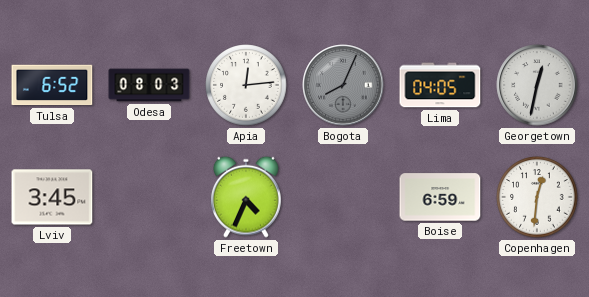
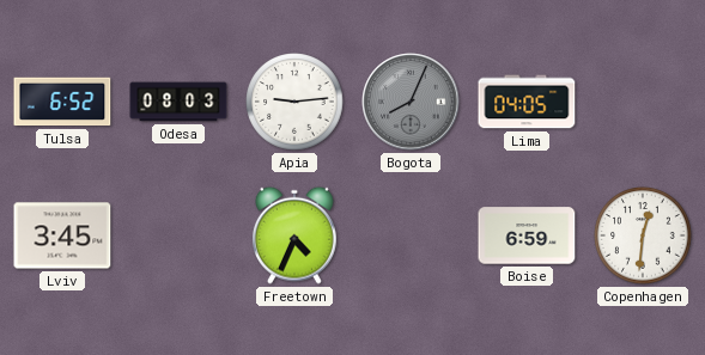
Apia: 12:14 -> 9:14
Georgetown: 12:32 -> none
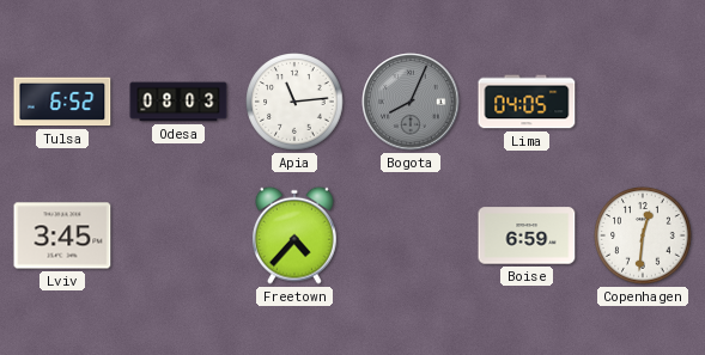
Apia: 9:14 -> 11:14
Freetown: 4:34 -> 4:37
